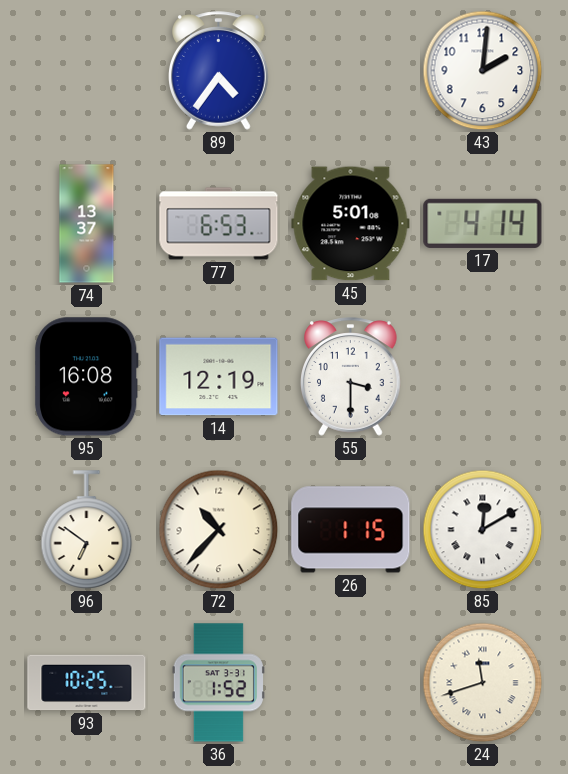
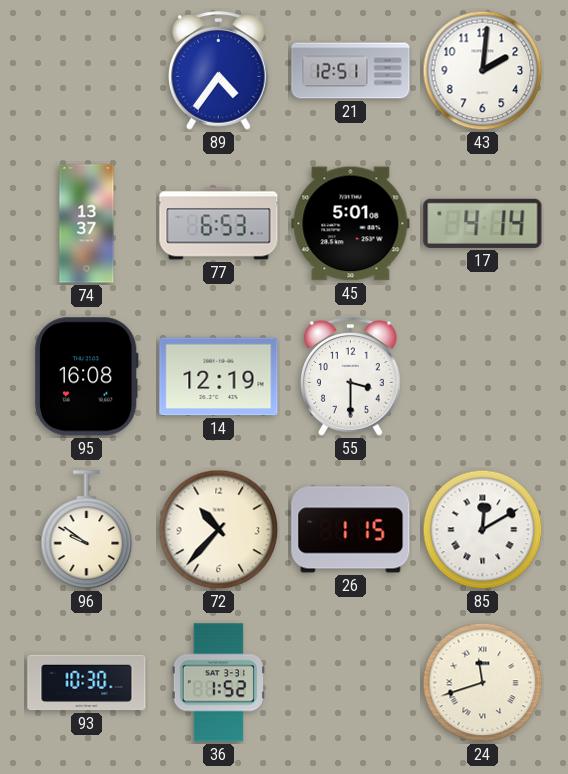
21: none -> 12:51
96: 6:51 -> 9:51
93: 10:25 -> 10:30
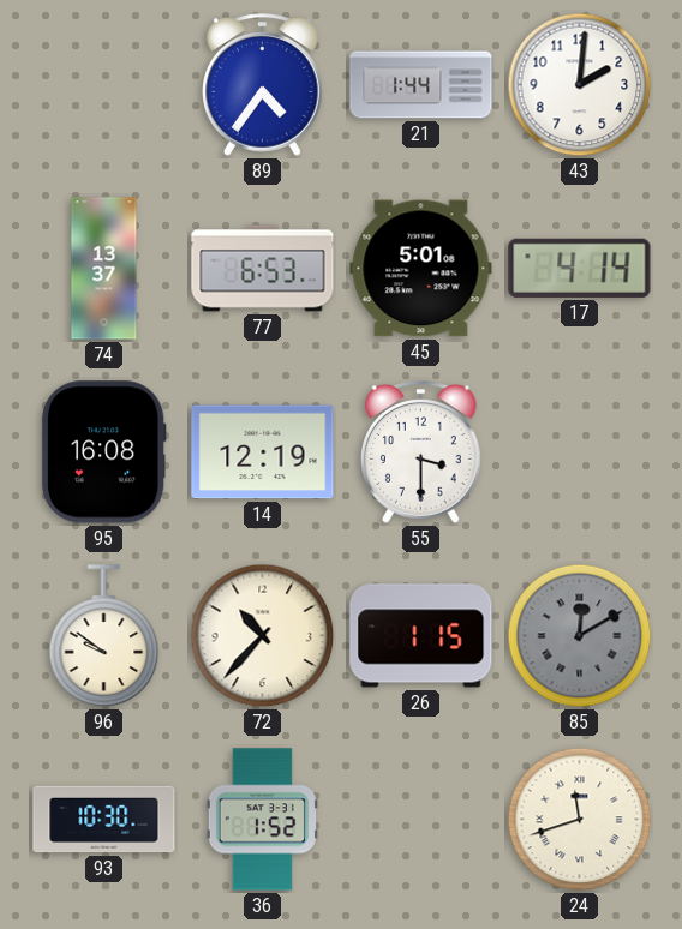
21: 12:51 -> 1:44
85 dial: white -> grey
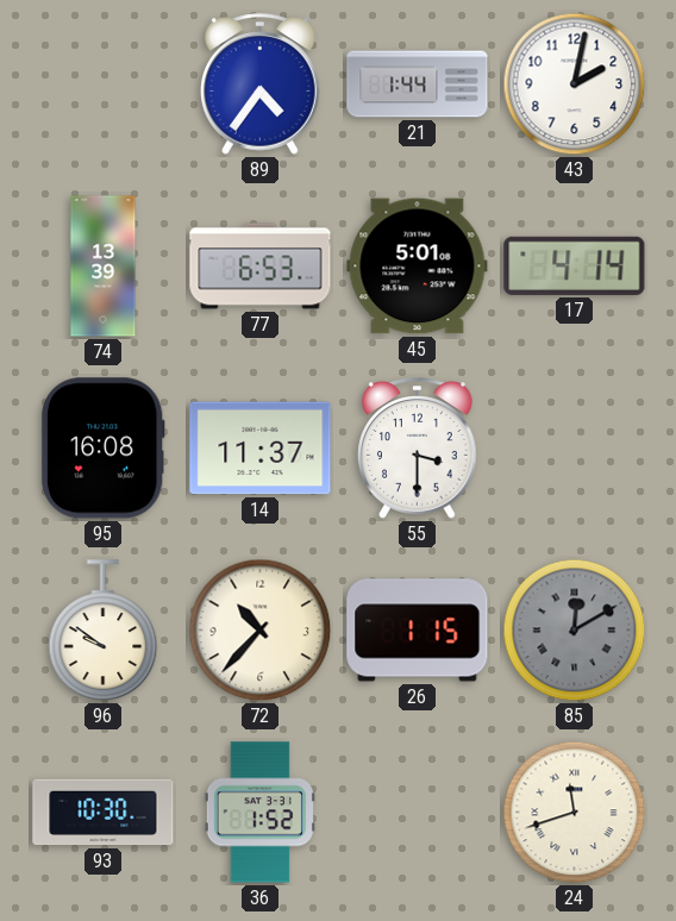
43: 2:01 -> 2:02
74: 13:37 -> 13:39
14: 12:19 -> 11:37
